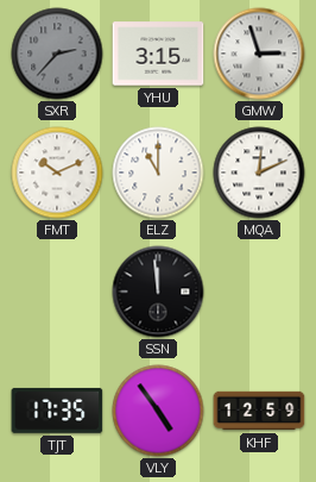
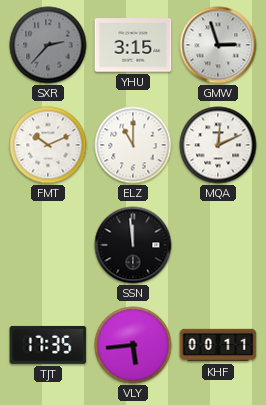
VLY: 4:54 -> 5:44
KHF: 12:59 -> 00:11
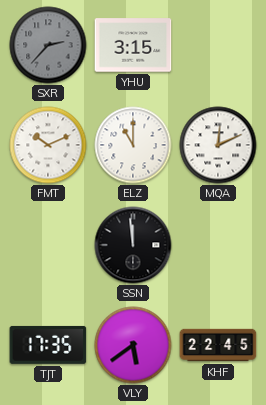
GMW: 2:57 -> none
VLY: 5:44 -> 5:39
KHF: 00:11 -> 22:45
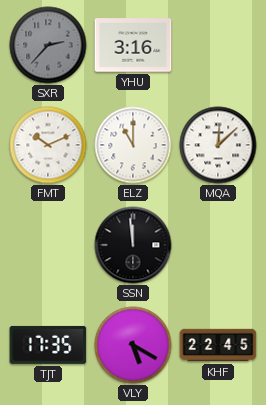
YHU: 3:15 -> 3:16
MQA: 12:11 -> 12:08
VLY: 5:39 -> 5:20
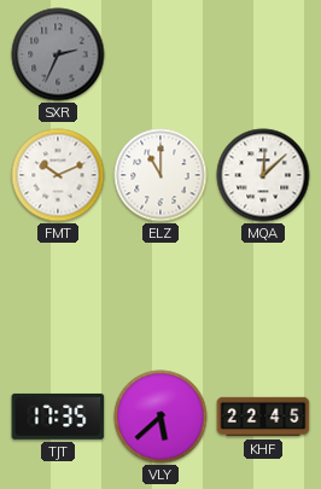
SXR: 2:37 -> 2:34
YHU: 3:16 -> none
SSN: 11:59 -> none
VLY: 5:20 -> 5:38
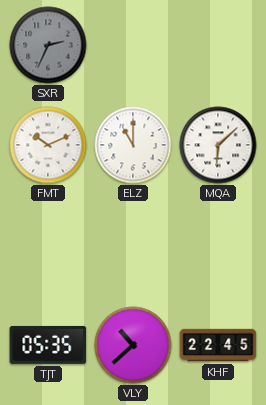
MQA: 12:08 -> 6:08
TJT: 17:35 -> 05:35
VLY: 5:38 -> 10:38
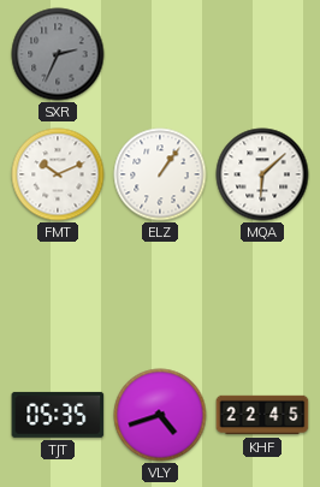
ELZ: 11:00 -> 1:06
VLY: 10:38 -> 4:42
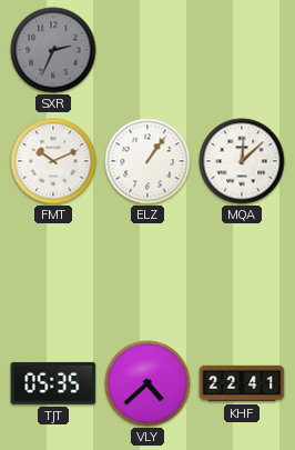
MQA: 6:08 -> 12:08
VLY: 4:42 -> 4:38
KHF: 22:45 -> 22:41
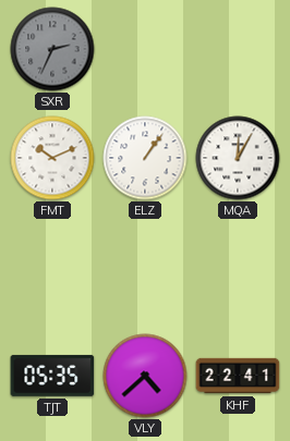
MQA: 12:08 -> 12:05
